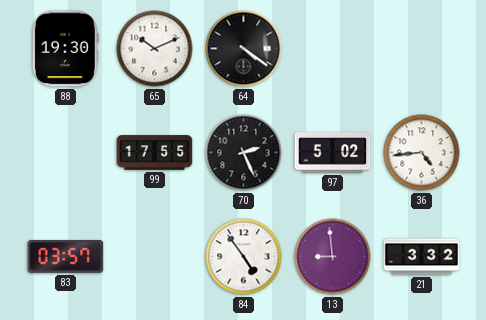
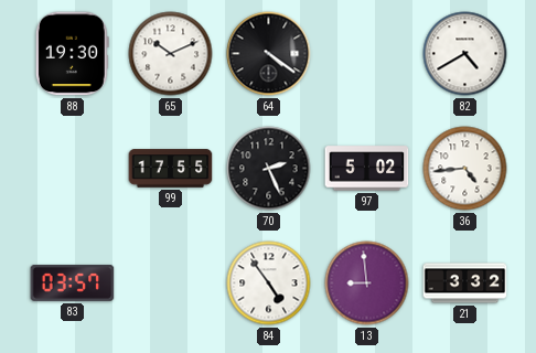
82: none -> 4:40
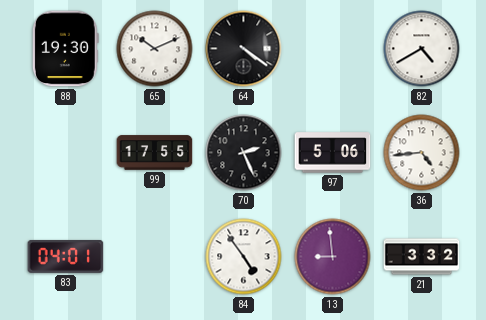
97: 5:02 -> 5:06
83: 03:57 -> 04:01
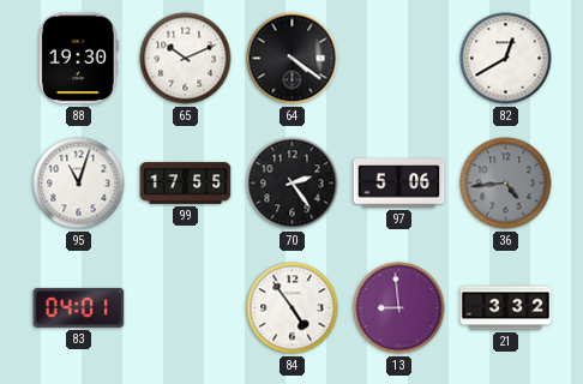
82: 4:40 -> 12:40
95: none -> 11:03
70: 2:26 -> 2:24
36 dial: white -> grey
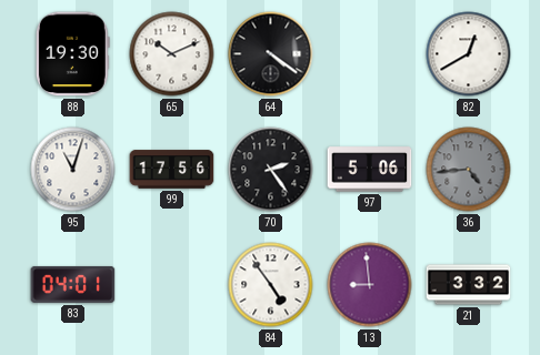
99: 17:55 -> 17:56
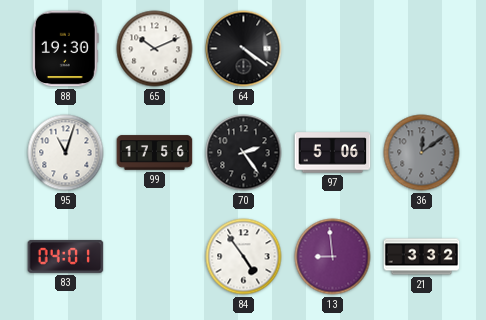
82: 12:40 -> none
36: 4:44 -> 12:09
